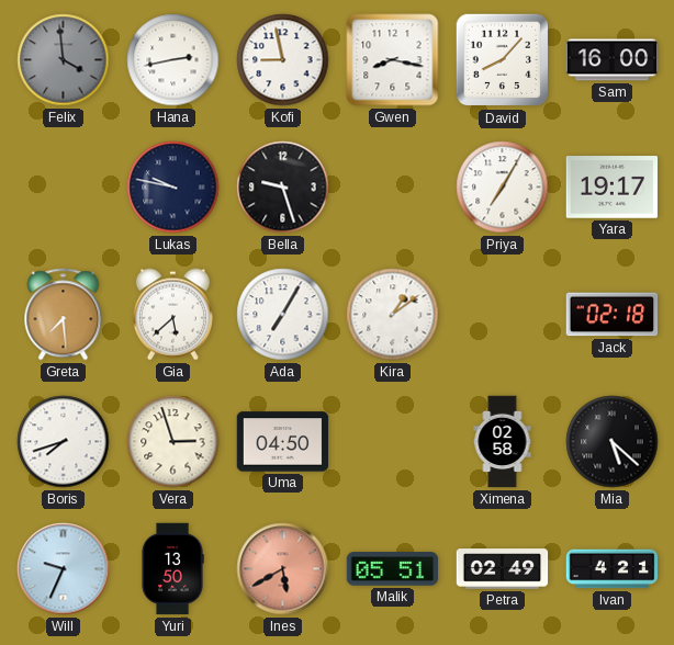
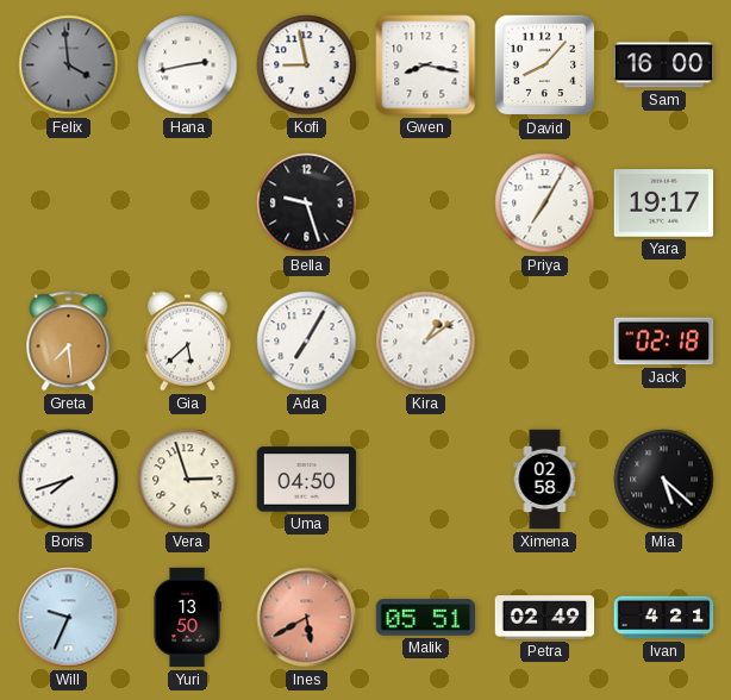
Lukas: 9:47 -> none
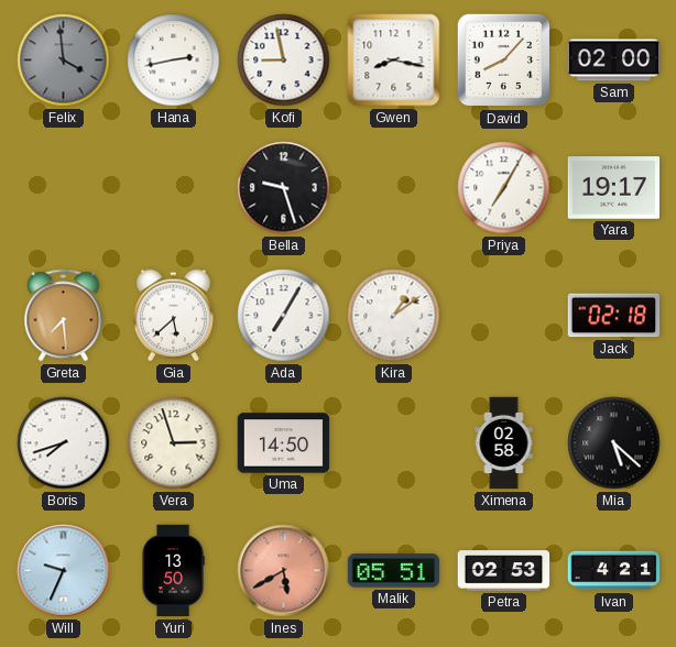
Sam: 16:00 -> 02:00
Uma: 04:50 -> 14:50
Petra: 02:49 -> 02:53
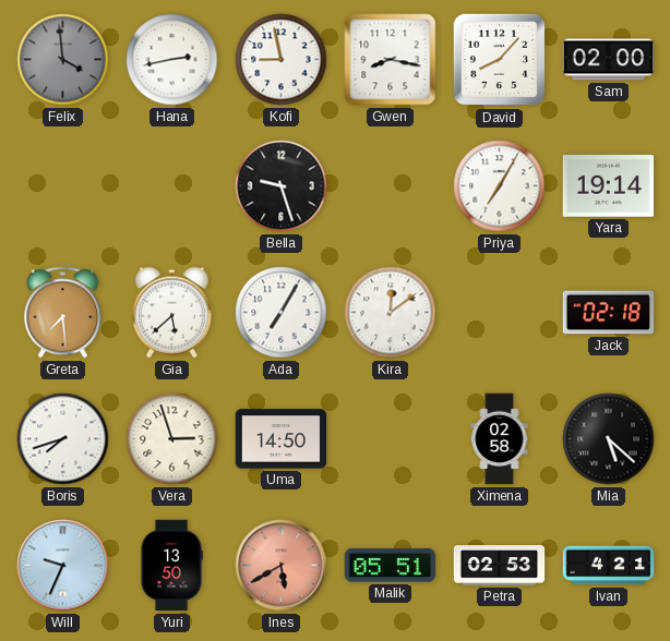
Yara: 19:17 -> 19:14
Kira: 1:09 -> 12:09
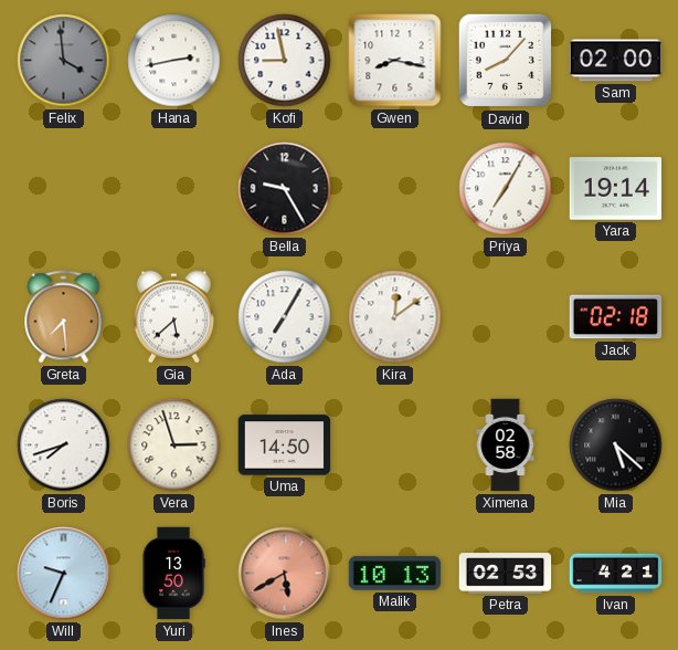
Bella: 9:27 -> 9:25
Malik: 05:51 -> 10:13
